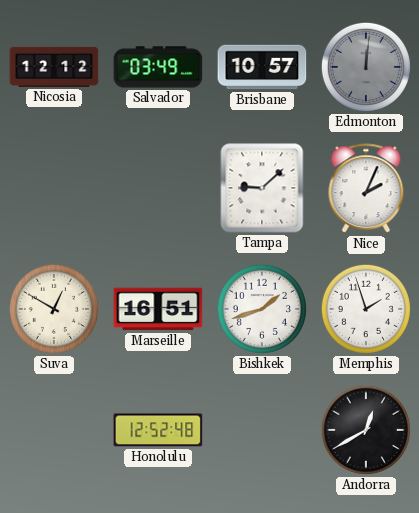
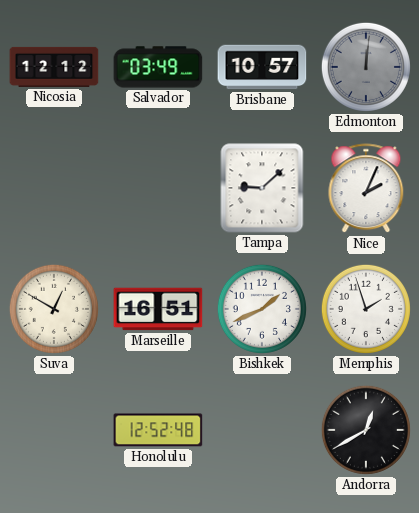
Bishkek: 1:42 -> 1:41
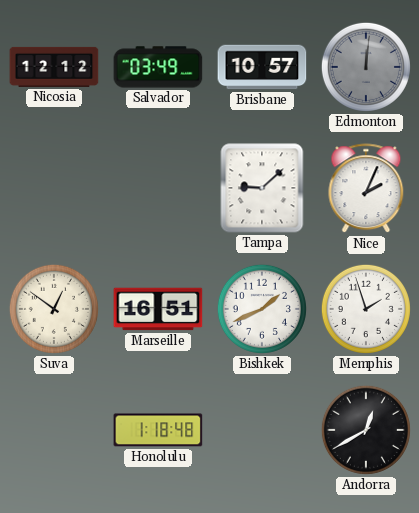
Suva: 12:50 -> 12:51
Honolulu: 12:52 -> 1:18
